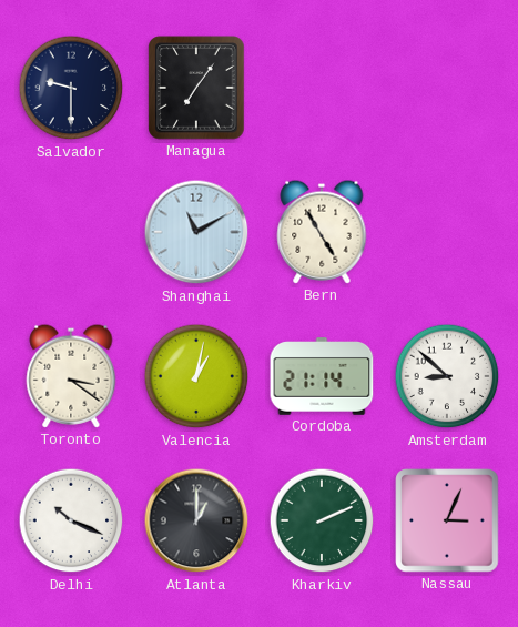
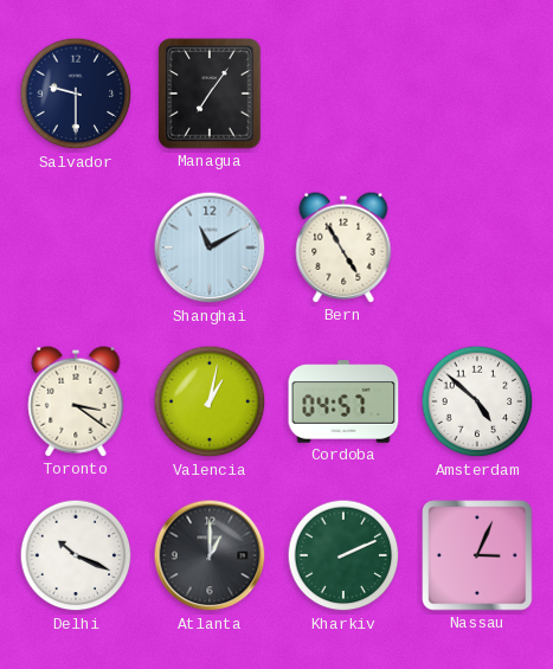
Cordoba: 21:14 -> 04:57
Amsterdam: 8:52 -> 4:52
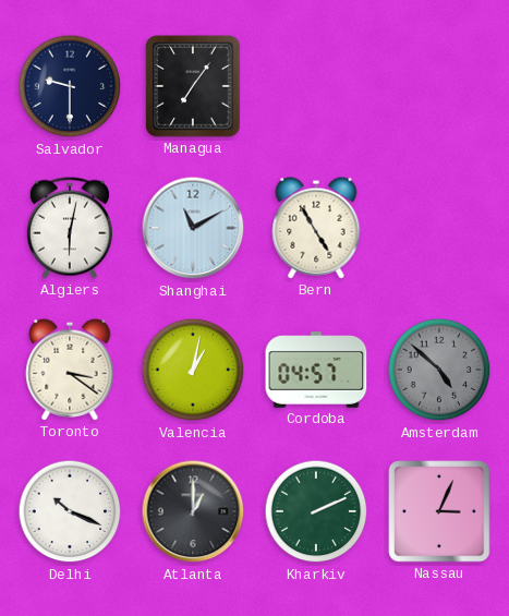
Algiers: none -> 6:02
Amsterdam dial: white -> grey
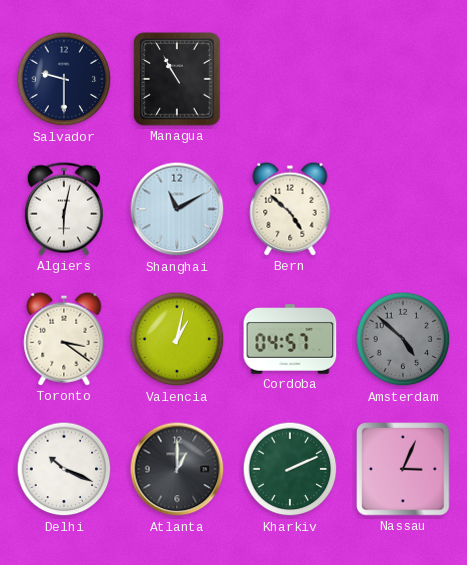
Managua: 7:06 -> 10:55
Bern: 4:55 -> 4:52
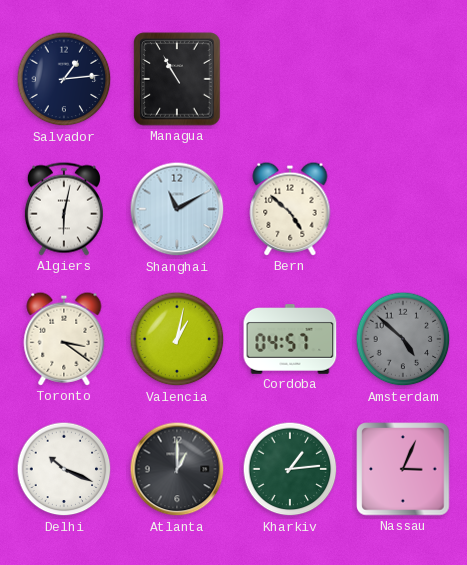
Salvador: 9:30 -> 1:14
Kharkiv: 2:11 -> 1:14
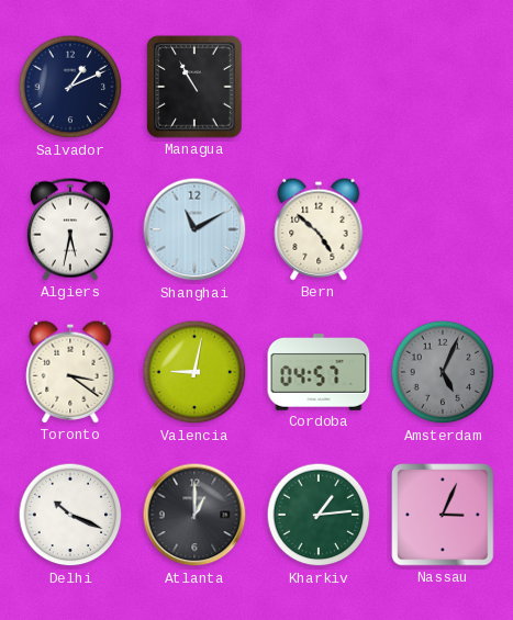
Salvador: 1:14 -> 1:11
Algiers: 6:02 -> 5:32
Valencia: 1:02 -> 9:02
Amsterdam: 4:52 -> 5:04
